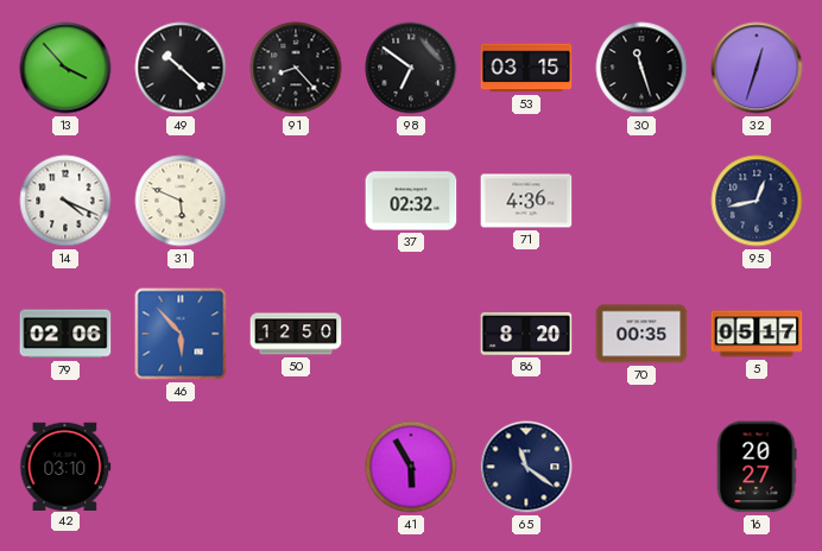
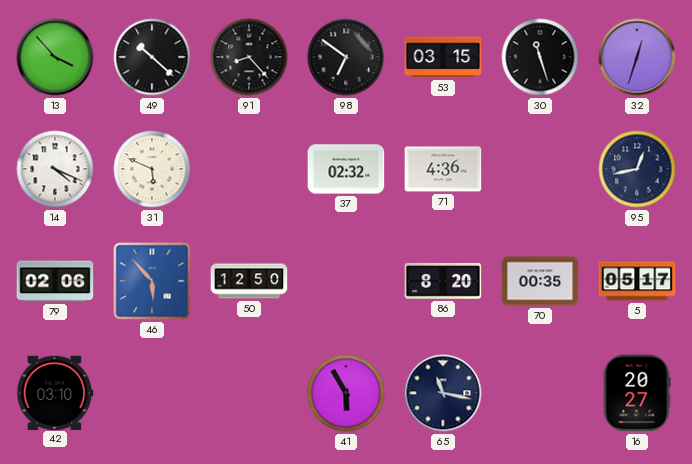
65: 11:21 -> 11:17
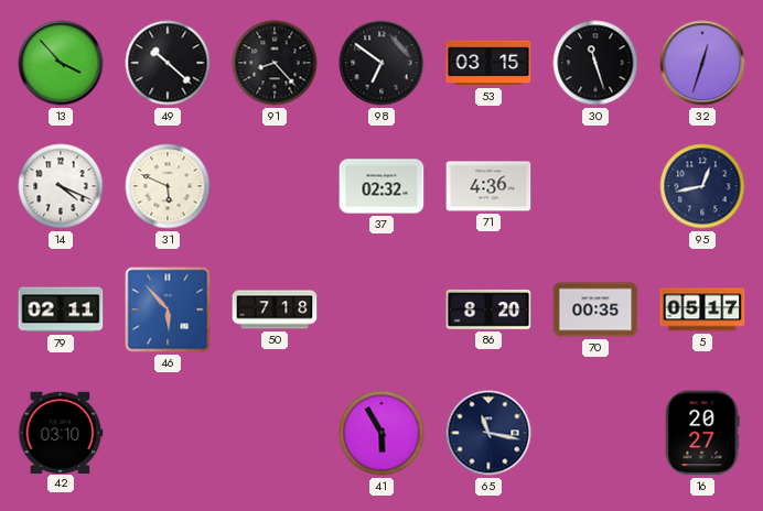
79: 02:06 -> 02:11
50: 12:50 -> 7:18
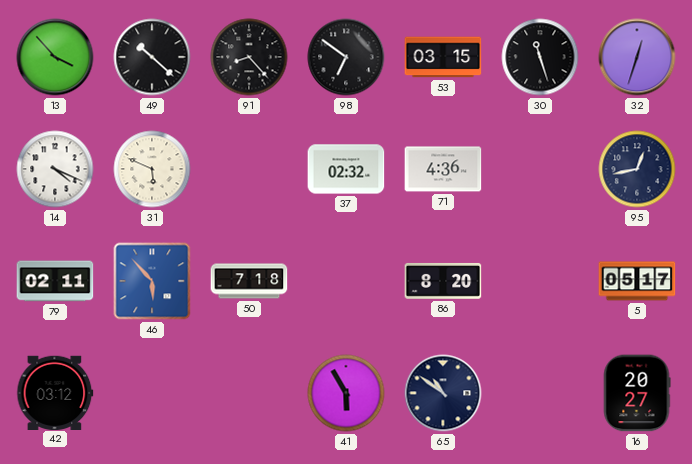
70: 00:35 -> none
42: 03:10 -> 03:12
65: 11:17 -> 10:51
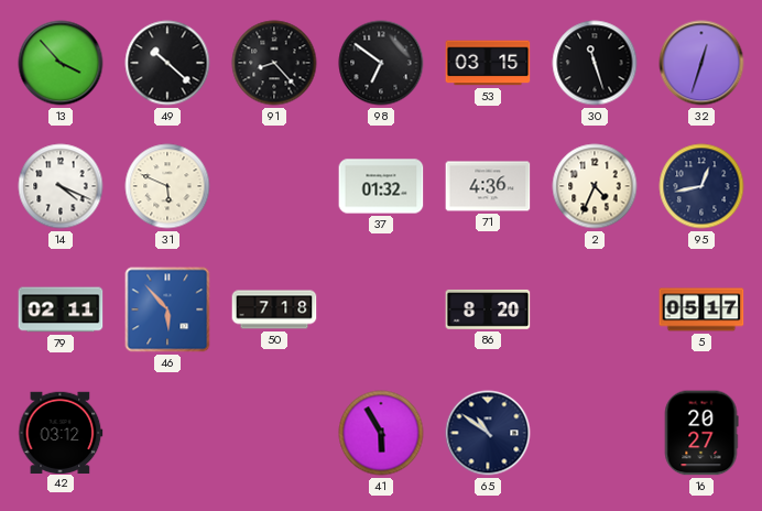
37: 02:32 -> 01:32
2: none -> 4:34
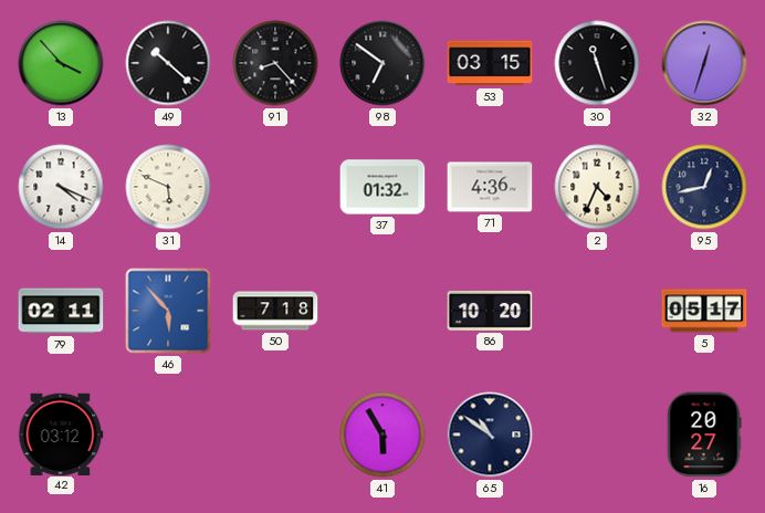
86: 8:20 -> 10:20
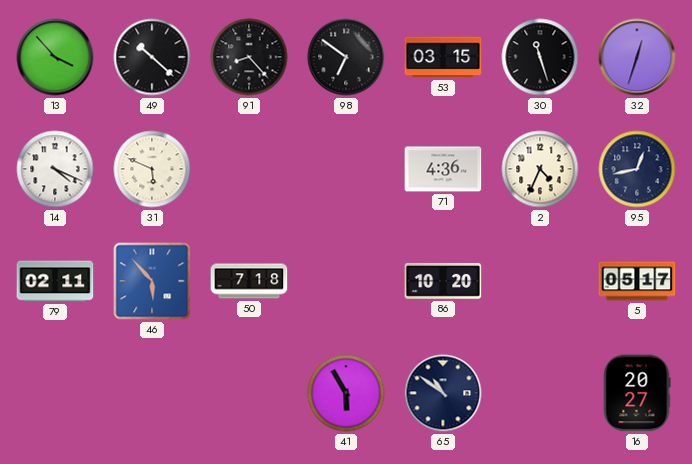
37: 01:32 -> none
42: 03:12 -> none
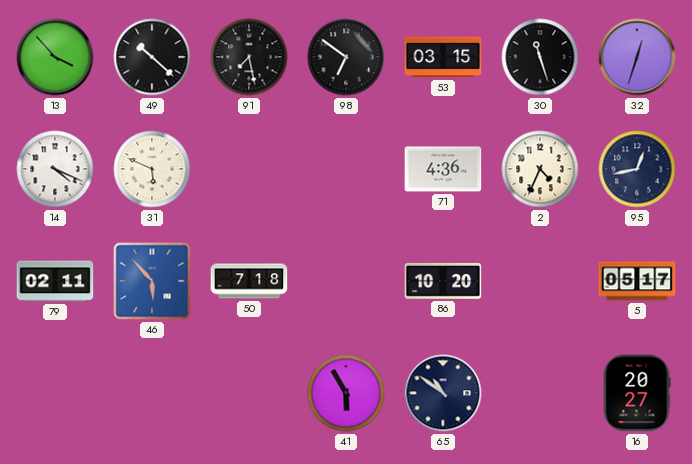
91: 8:23 -> 7:28
